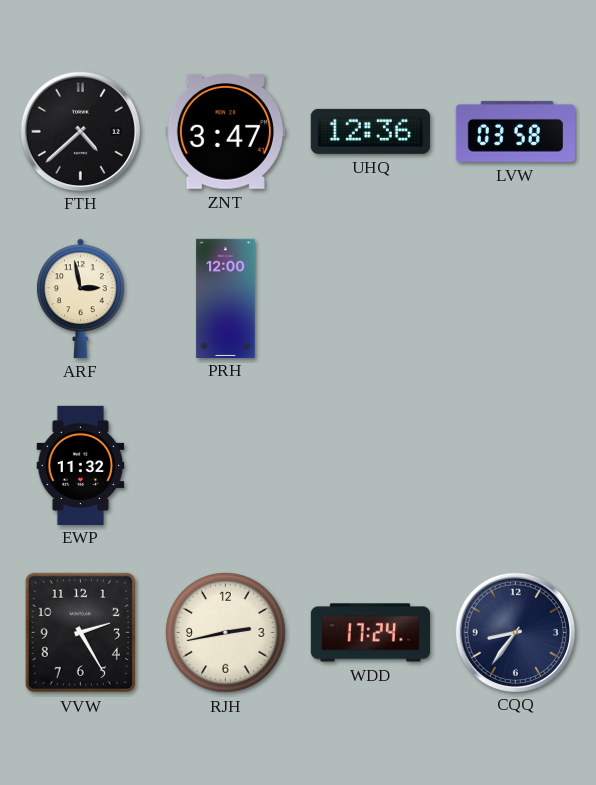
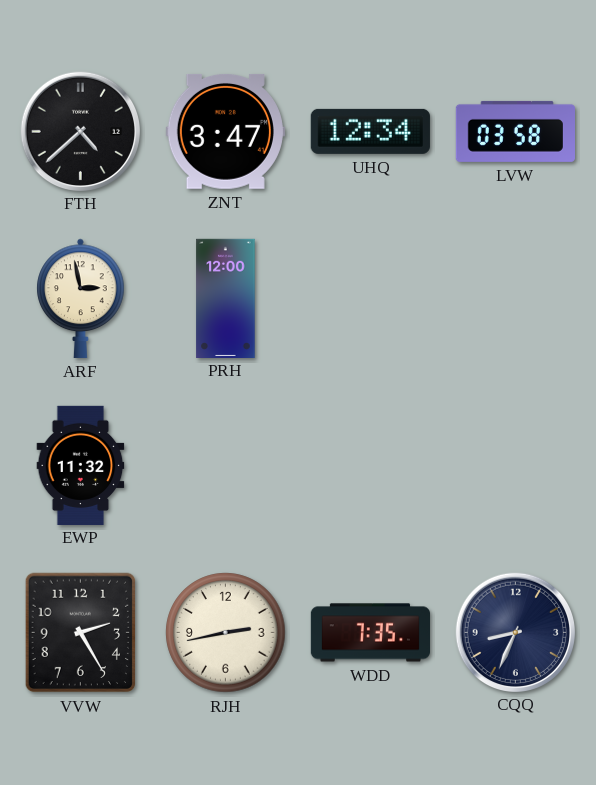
UHQ: 12:36 -> 12:34
WDD: 17:24 -> 7:35
CQQ: 8:36 -> 8:34
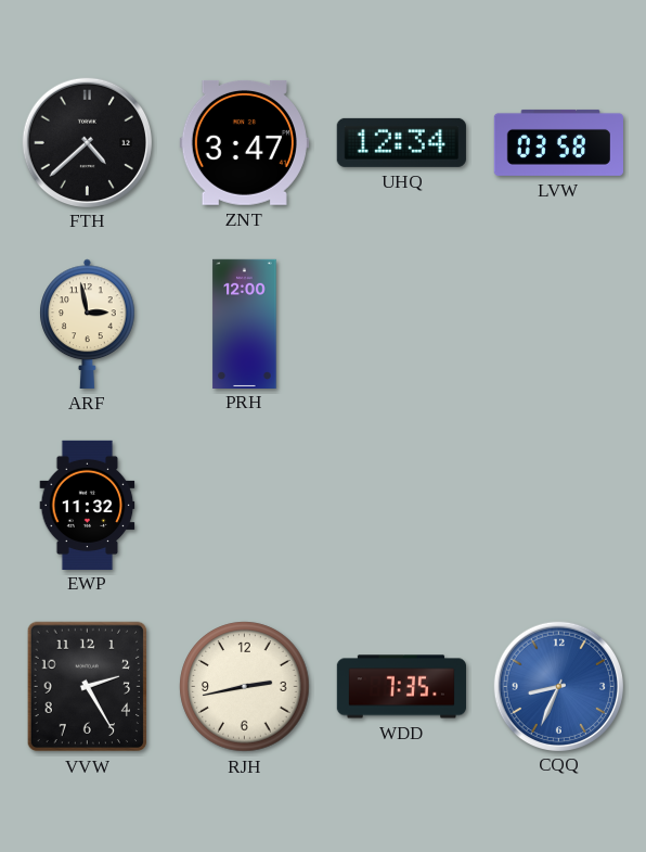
CQQ dial: navy -> blue
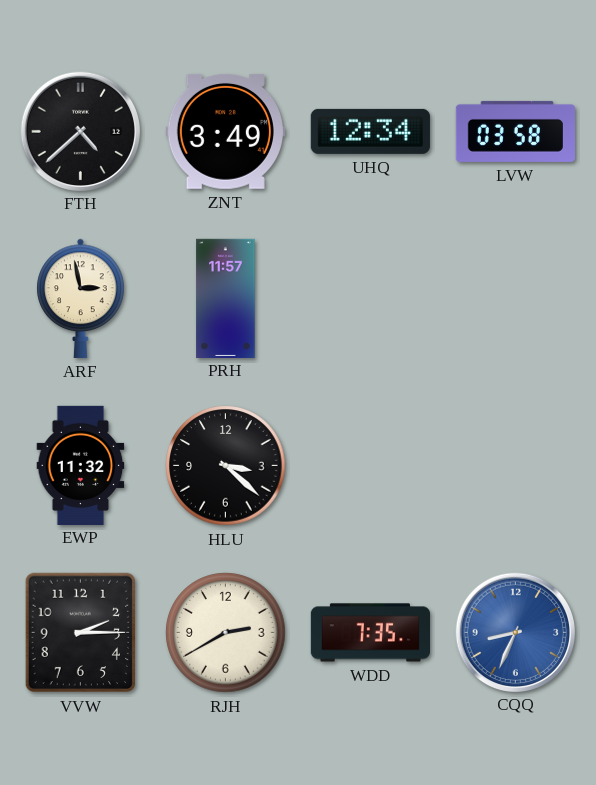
ZNT: 3:47 -> 3:49
PRH: 12:00 -> 11:57
HLU: none -> 3:22
VVW: 2:25 -> 2:15
RJH: 2:43 -> 2:40
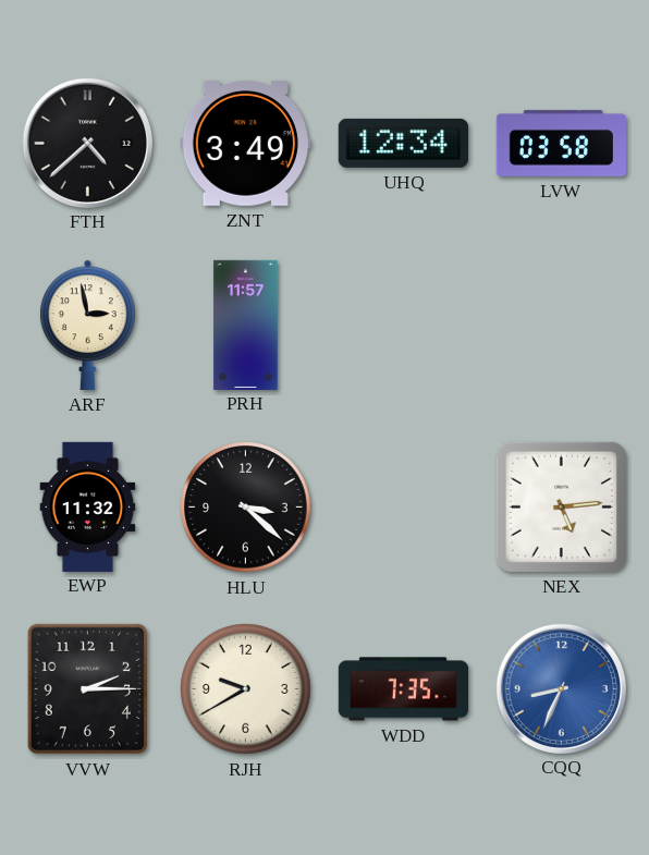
NEX: none -> 5:14
RJH: 2:40 -> 9:40
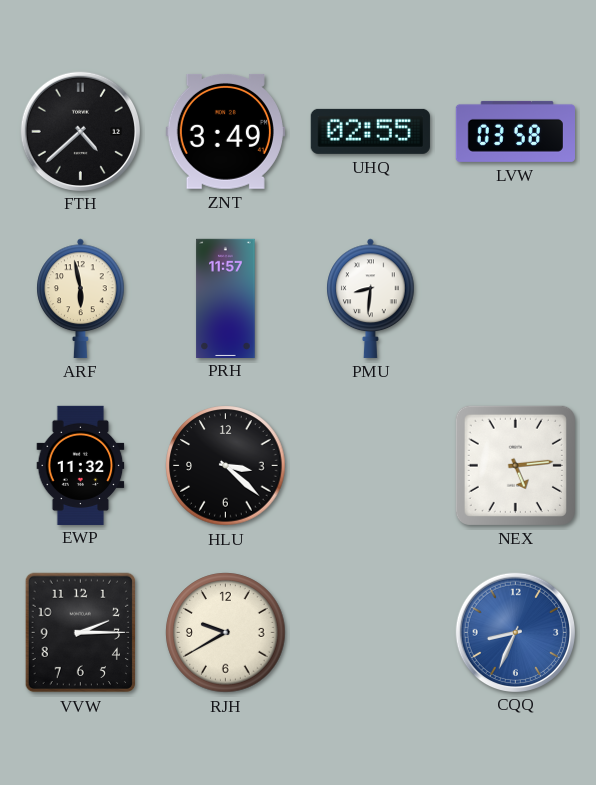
UHQ: 12:34 -> 02:55
ARF: 2:58 -> 5:58
PMU: none -> 8:31
WDD: 7:35 -> none
